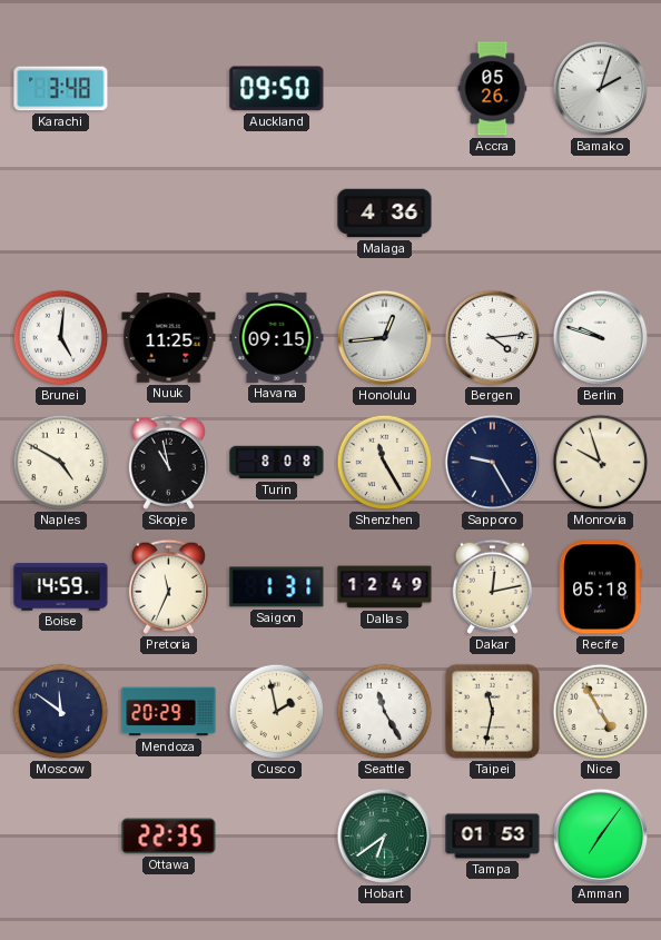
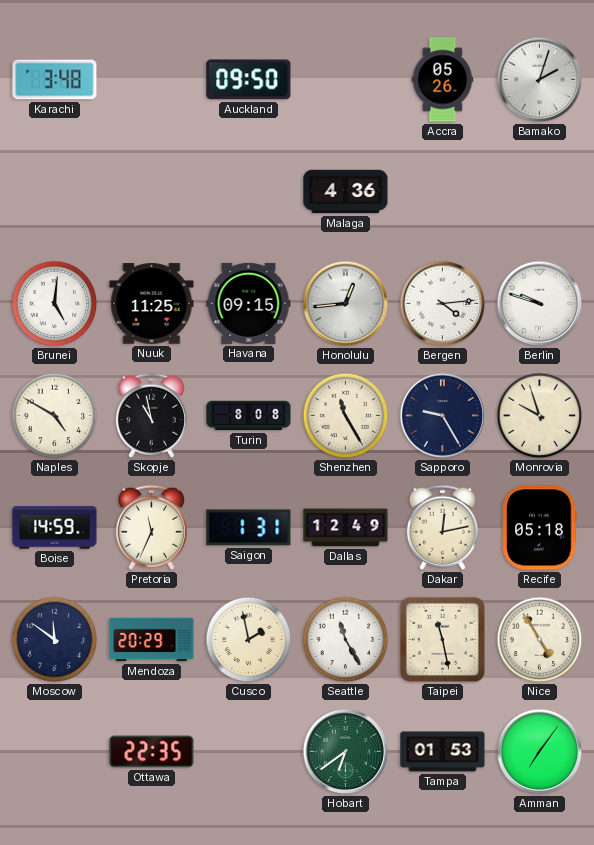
Taipei: 11:32 -> 11:28
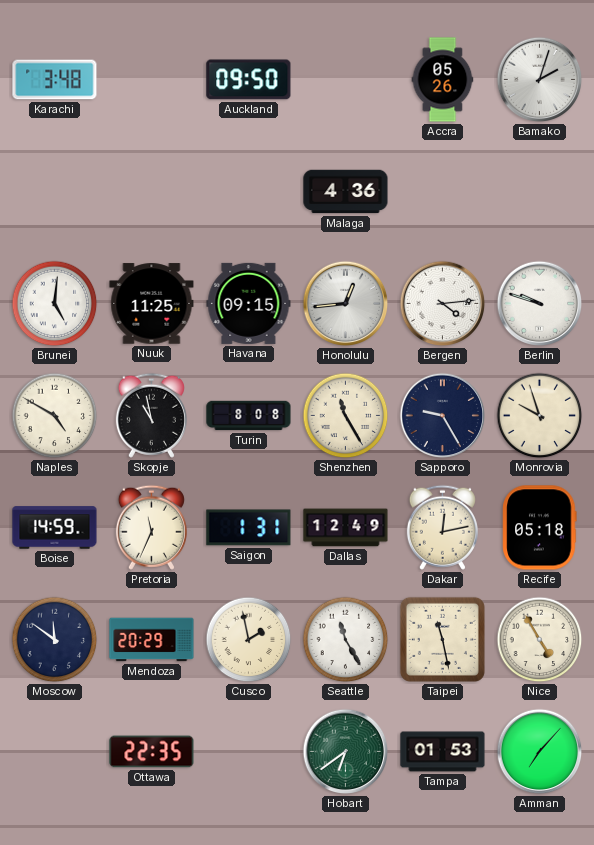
Amman: 7:06 -> 7:07
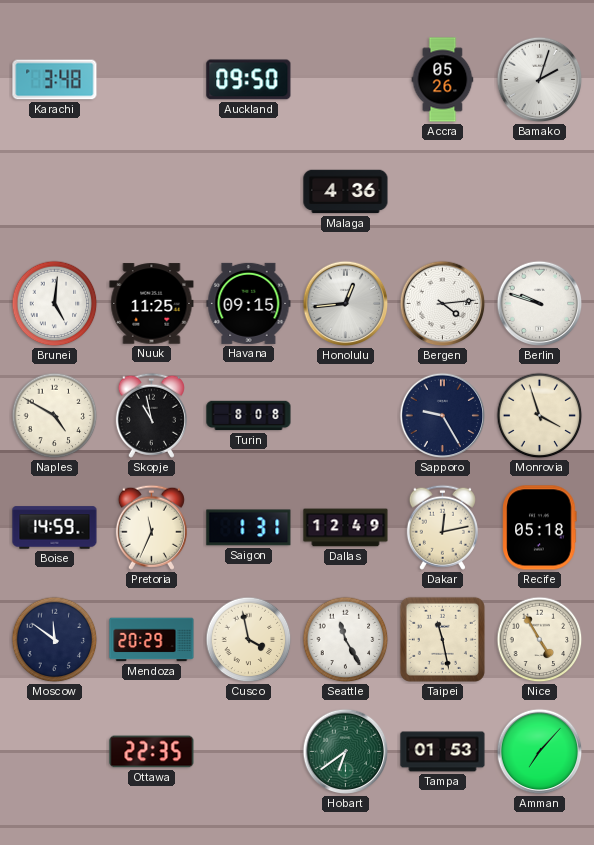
Shenzhen: 11:25 -> none
Monrovia: 9:57 -> 3:57
Cusco: 1:58 -> 3:58
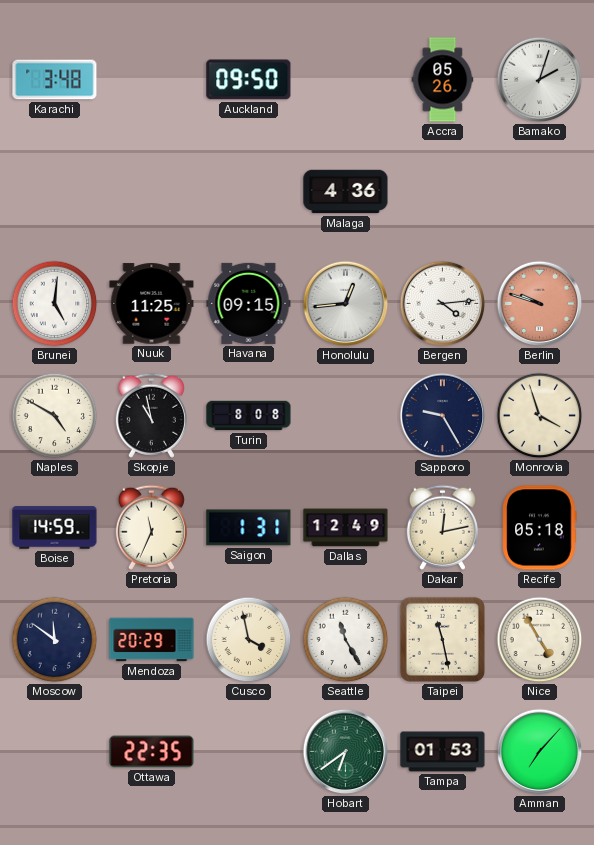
Berlin dial: white -> salmon
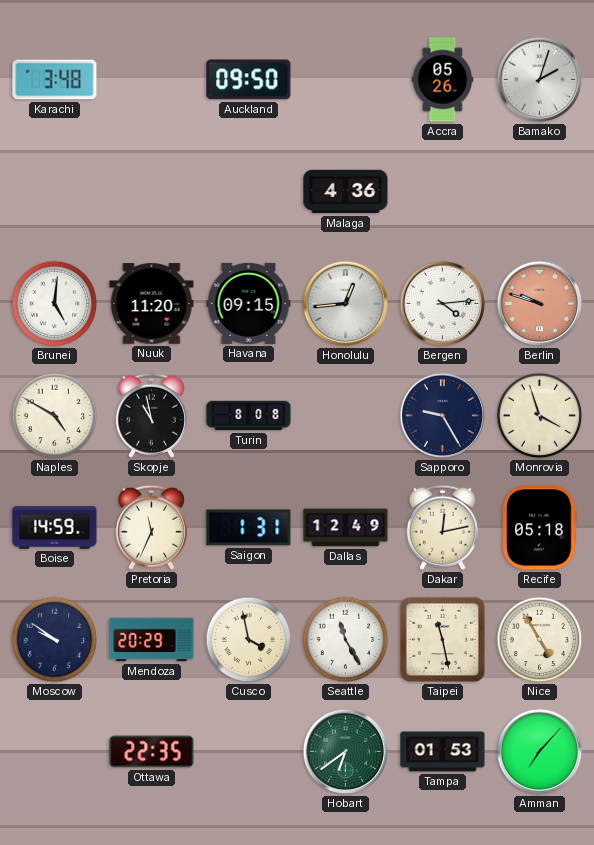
Nuuk: 11:25 -> 11:20
Moscow: 11:51 -> 9:51
